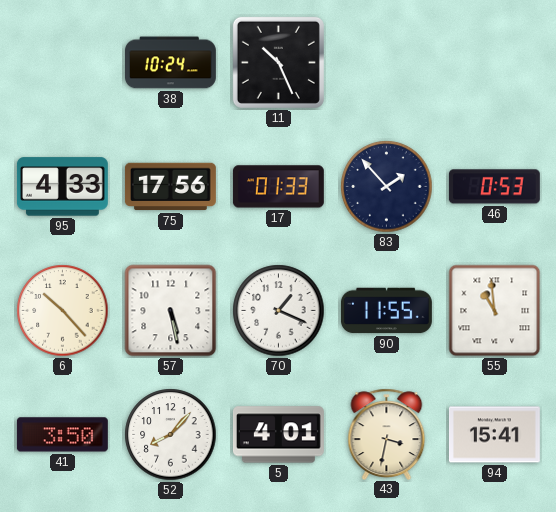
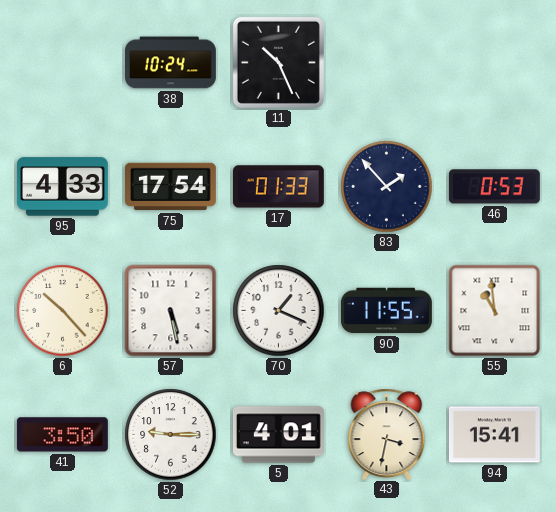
75: 17:56 -> 17:54
52: 8:07 -> 9:15
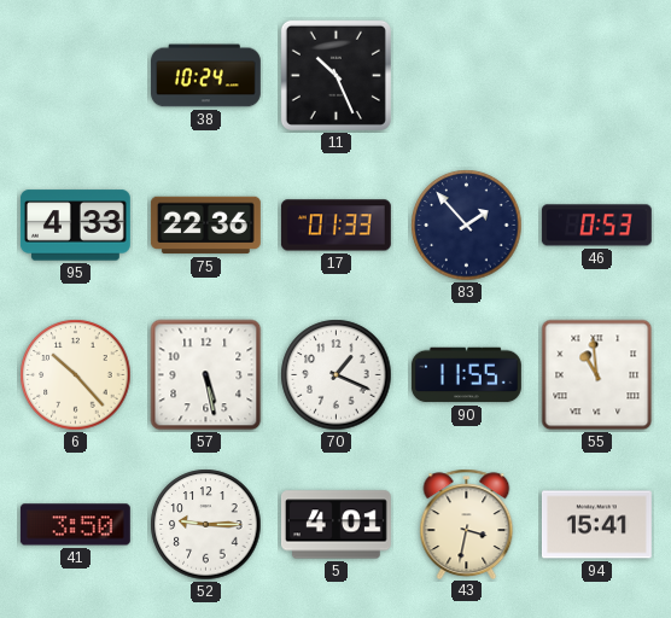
75: 17:54 -> 22:36
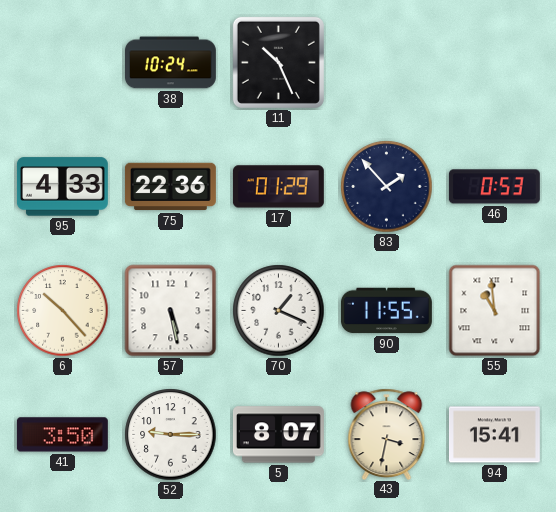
17: 01:33 -> 01:29
5: 4:01 -> 8:07
